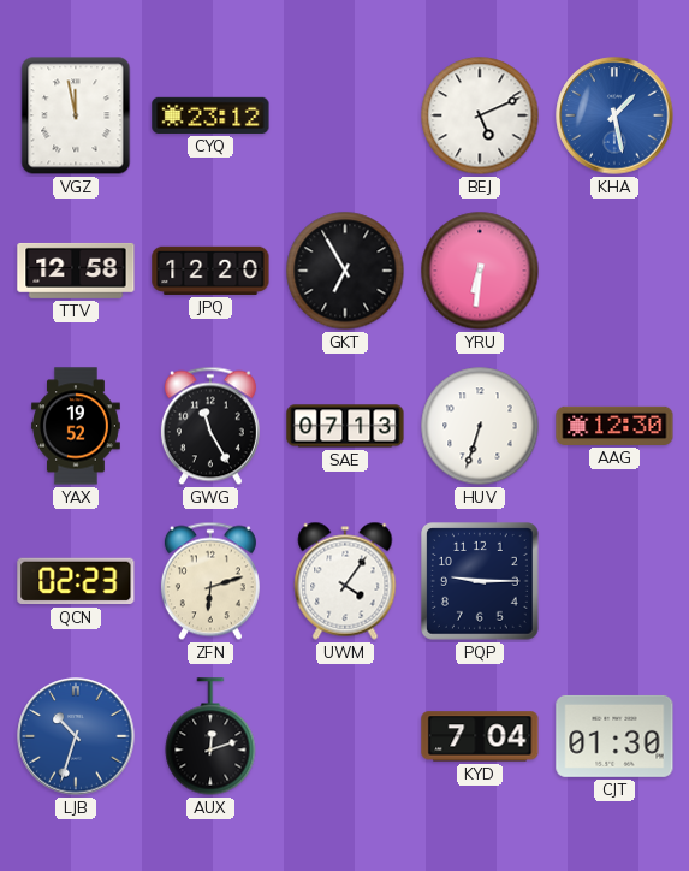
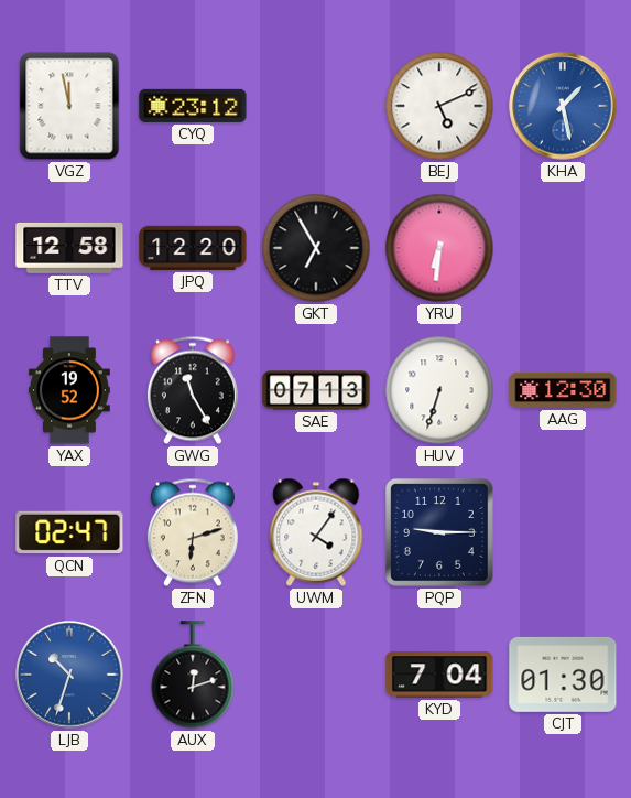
QCN: 02:23 -> 02:47
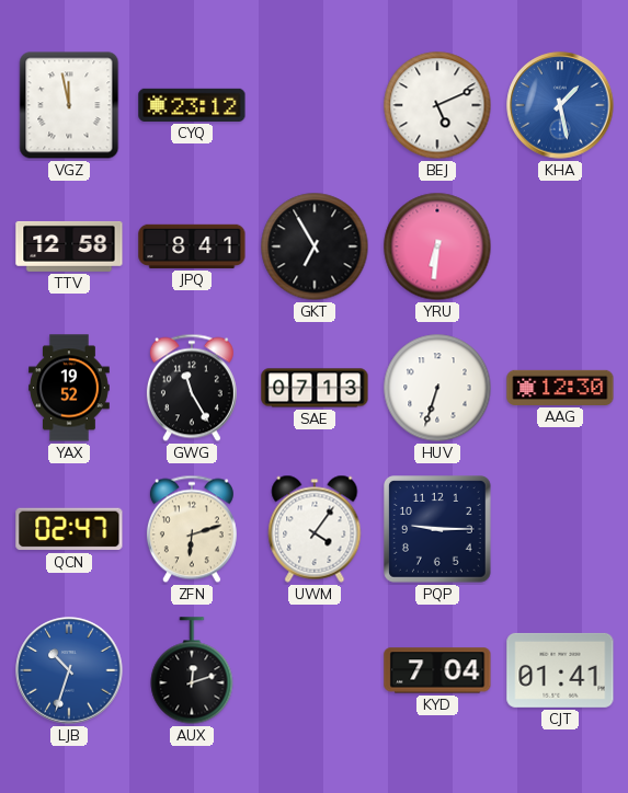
JPQ: 12:20 -> 8:41
CJT: 01:30 -> 01:41
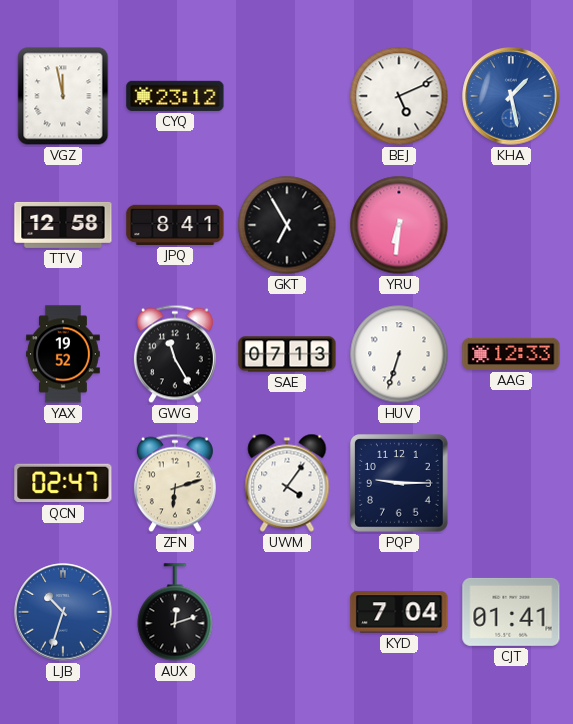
AAG: 12:30 -> 12:33
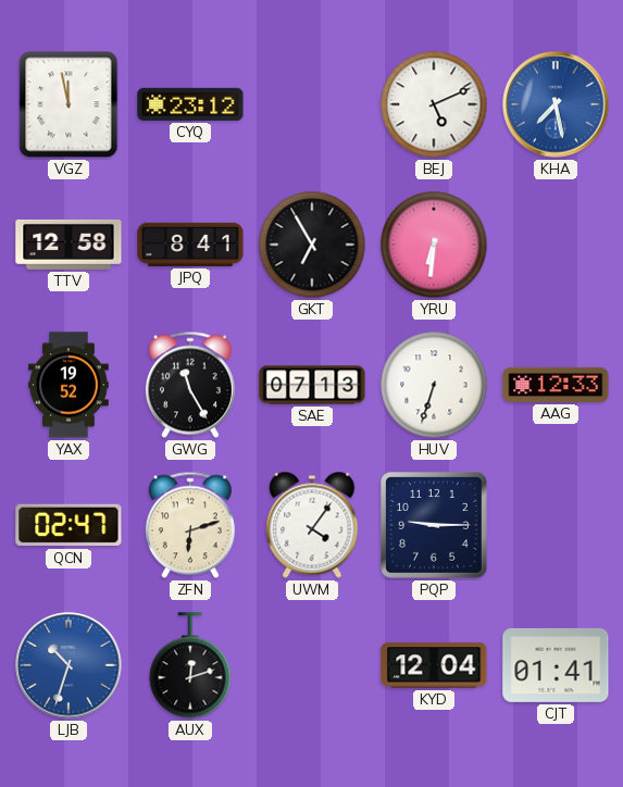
KHA: 1:28 -> 7:28
KYD: 7:04 -> 12:04
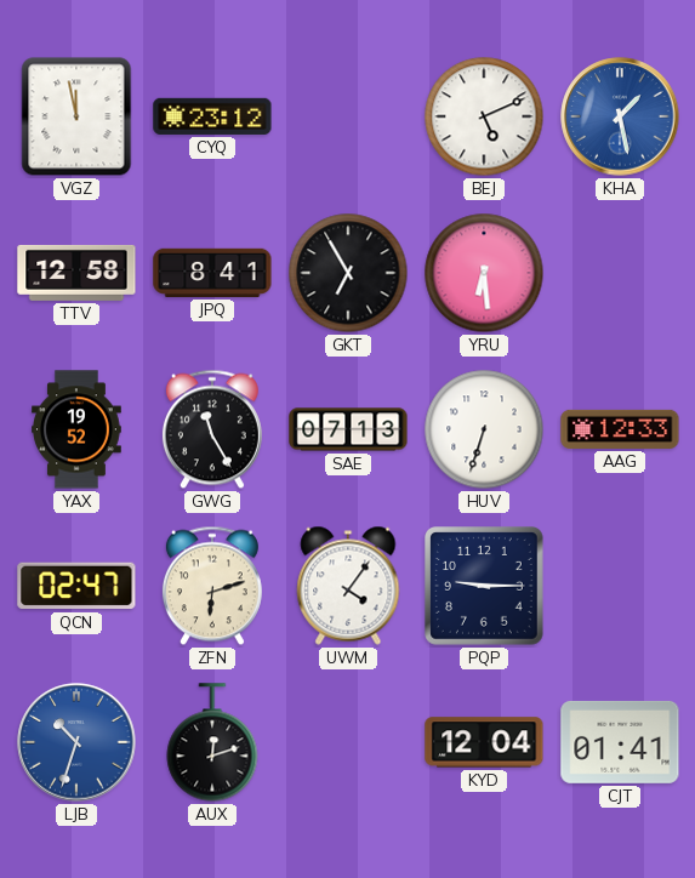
KHA: 7:28 -> 1:28
YRU: 6:31 -> 6:29
